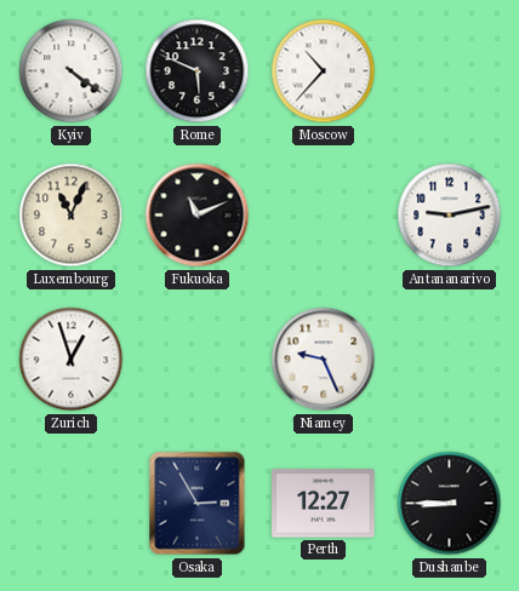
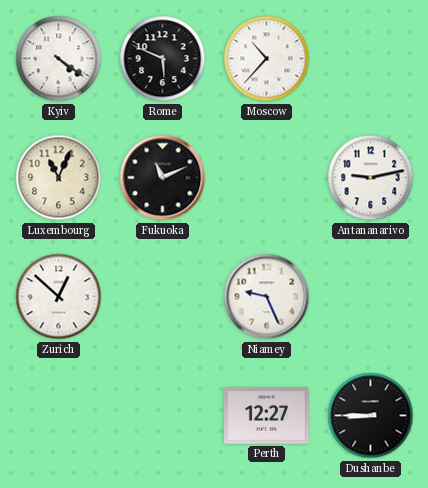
Zurich: 12:57 -> 12:52
Osaka: 2:55 -> none
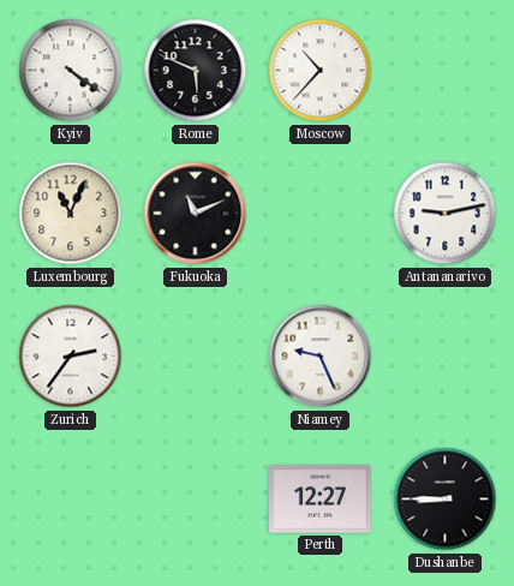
Zurich: 12:52 -> 2:36
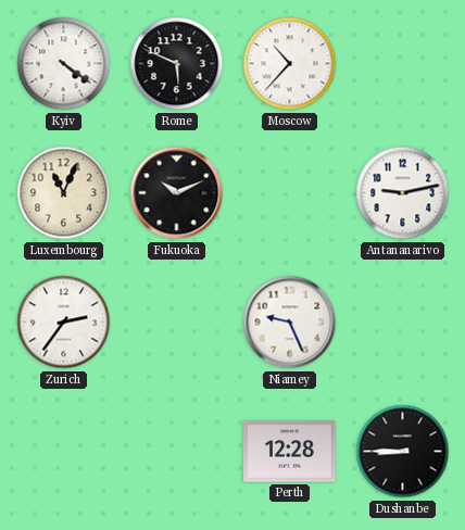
Fukuoka: 11:11 -> 10:11
Perth: 12:27 -> 12:28
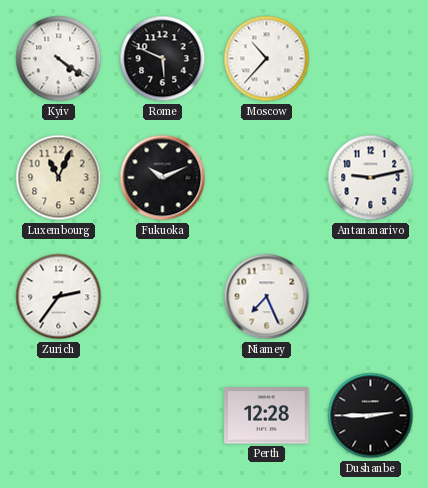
Niamey: 9:26 -> 7:26
Dushanbe: 8:45 -> 2:45
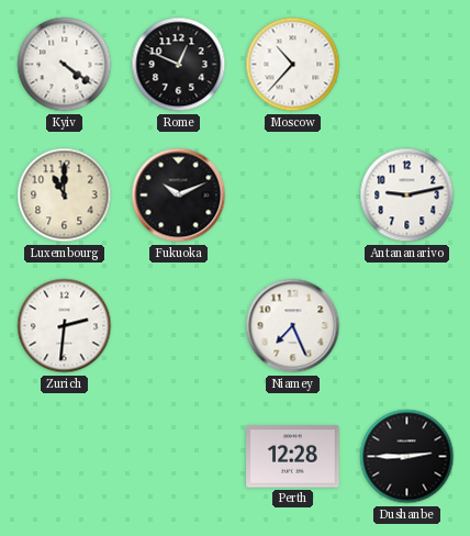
Rome: 5:49 -> 12:49
Luxembourg: 11:04 -> 11:00
Zurich: 2:36 -> 2:31
